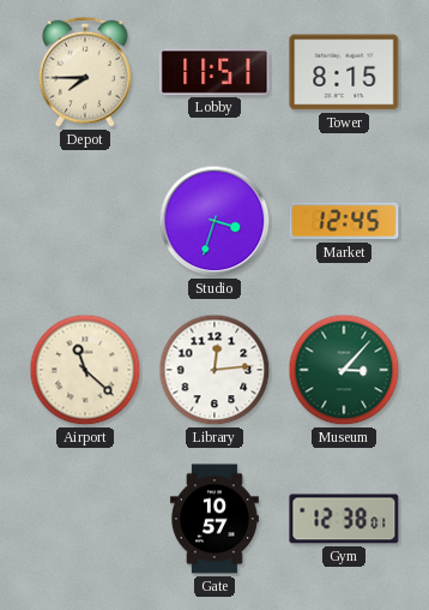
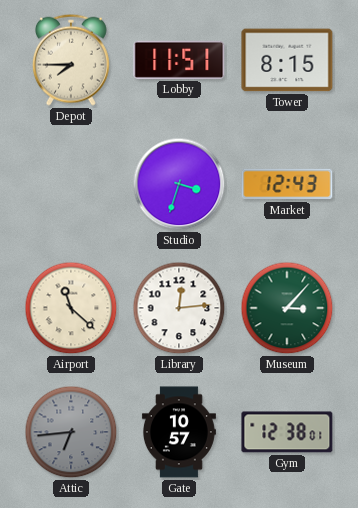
Market: 12:45 -> 12:43
Attic: none -> 6:44
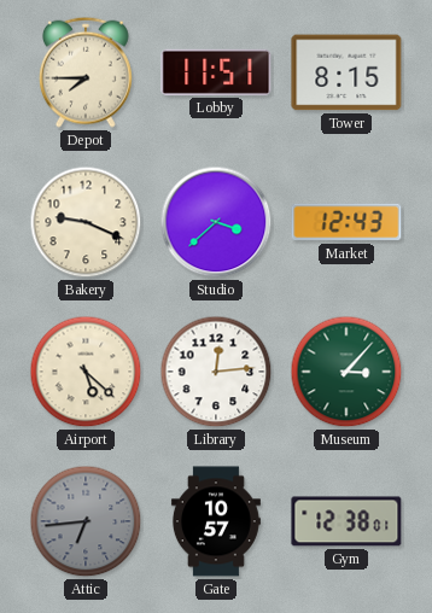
Bakery: none -> 9:19
Studio: 3:33 -> 3:38
Airport: 11:22 -> 5:22
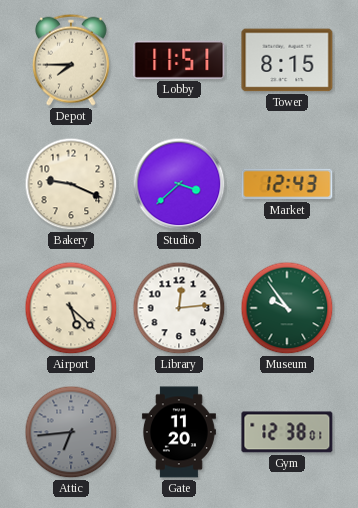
Museum: 3:07 -> 9:54
Gate: 10:57 -> 11:20
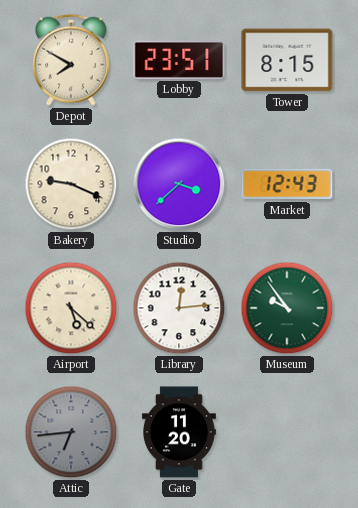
Depot: 7:45 -> 7:50
Lobby: 11:51 -> 23:51
Gym: 12:38 -> none
